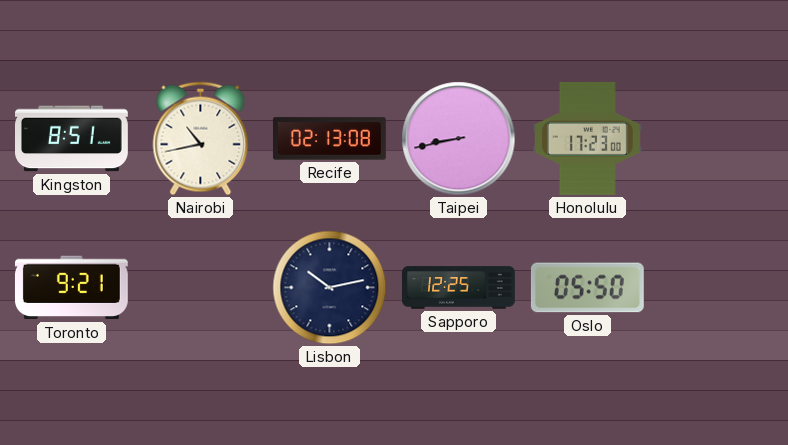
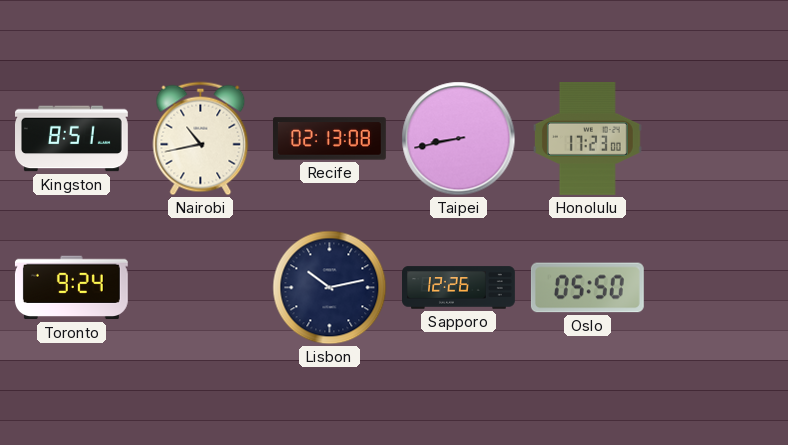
Toronto: 9:21 -> 9:24
Sapporo: 12:25 -> 12:26
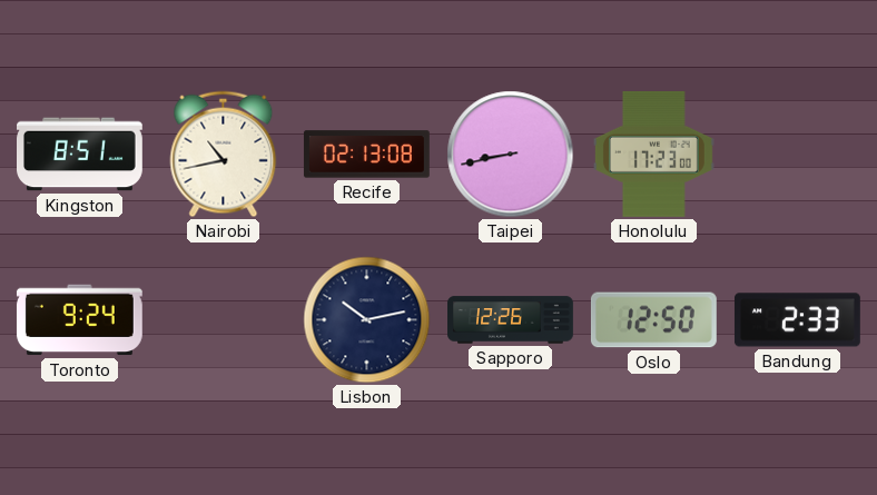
Oslo: 05:50 -> 12:50
Bandung: none -> 2:33
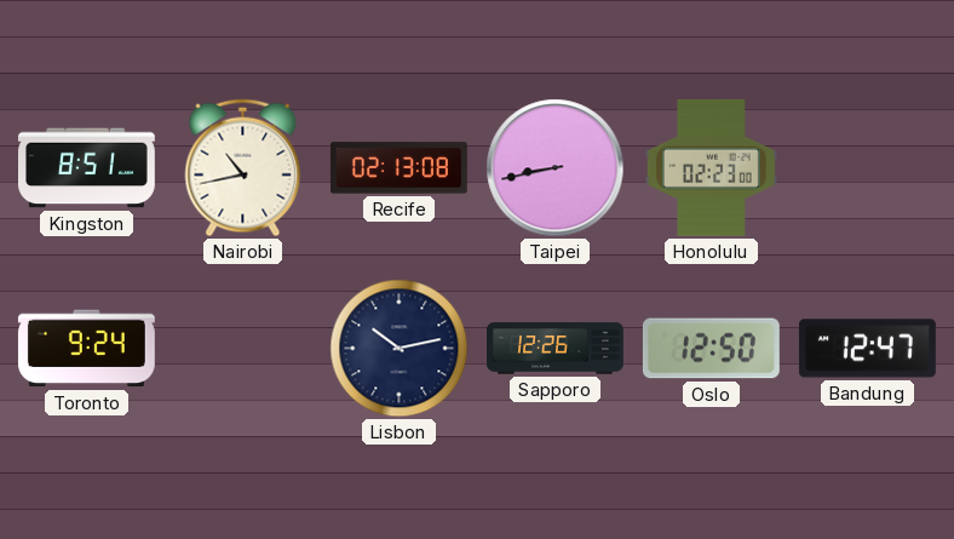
Honolulu: 17:23 -> 02:23
Bandung: 2:33 -> 12:47
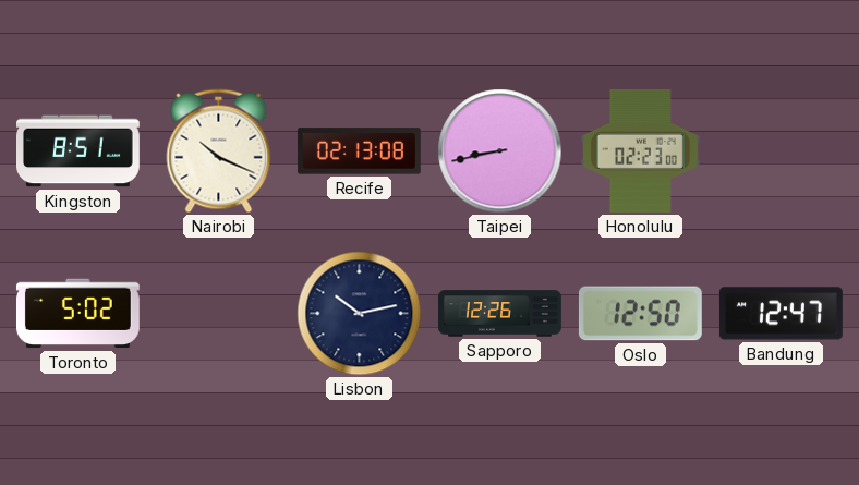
Nairobi: 10:43 -> 10:19
Toronto: 9:24 -> 5:02
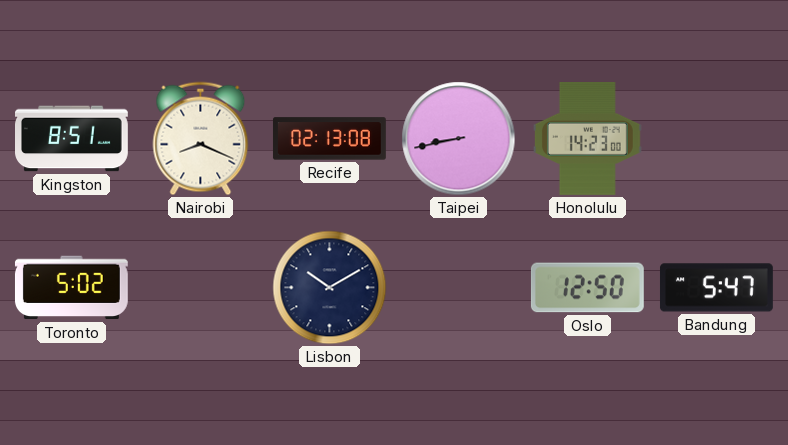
Nairobi: 10:19 -> 8:19
Honolulu: 02:23 -> 14:23
Lisbon: 10:13 -> 10:10
Sapporo: 12:26 -> none
Bandung: 12:47 -> 5:47
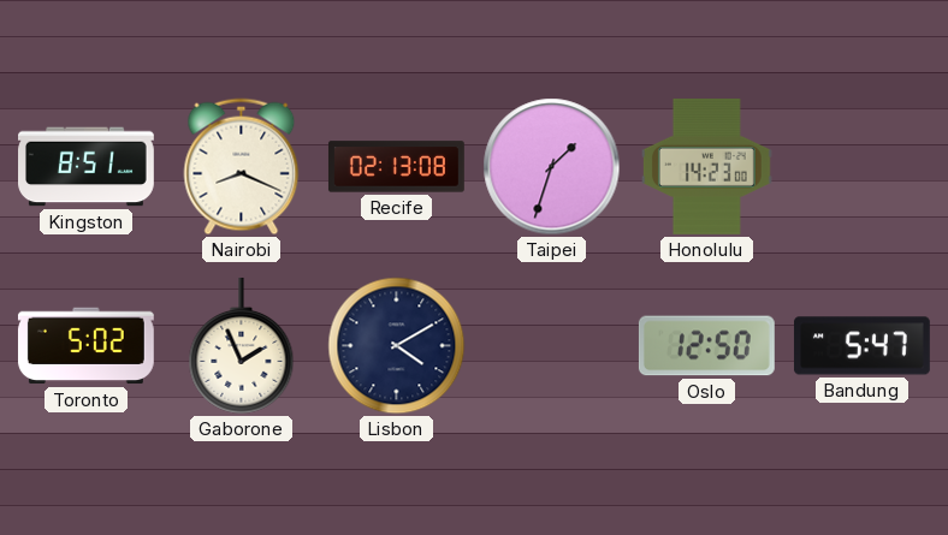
Taipei: 8:43 -> 1:33
Gaborone: none -> 1:56
Lisbon: 10:10 -> 4:10
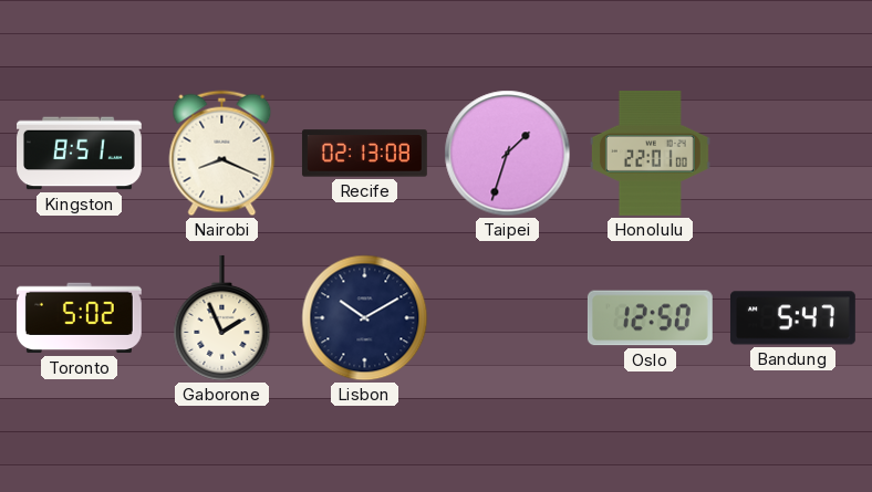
Honolulu: 14:23 -> 22:01
Lisbon: 4:10 -> 10:10
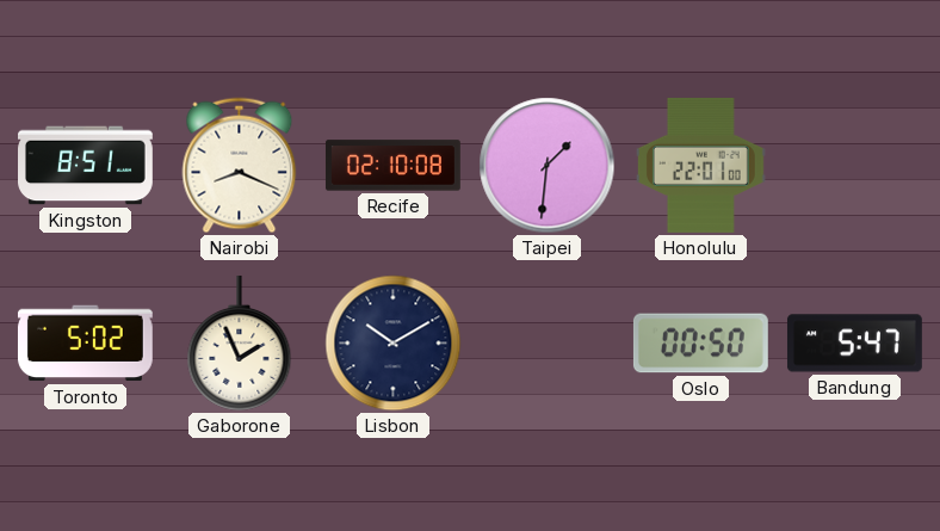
Recife: 02:13 -> 02:10
Taipei: 1:33 -> 1:31
Oslo: 12:50 -> 00:50
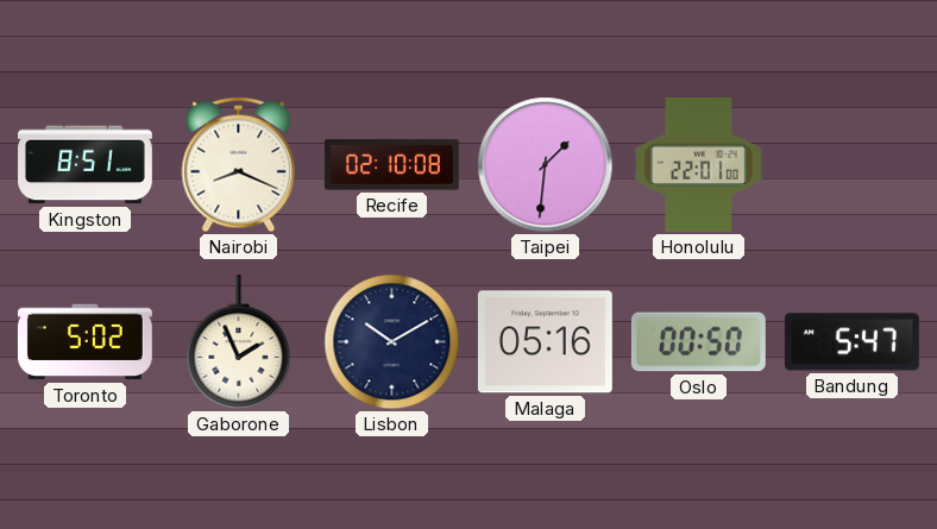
Malaga: none -> 05:16
